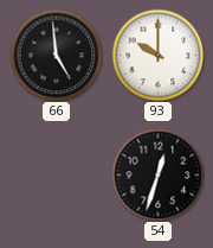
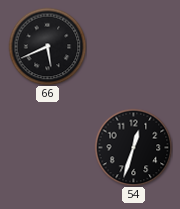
66: 4:59 -> 5:41
93: 10:00 -> none
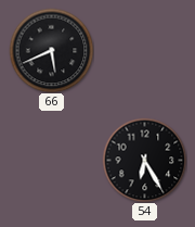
54: 12:33 -> 6:25
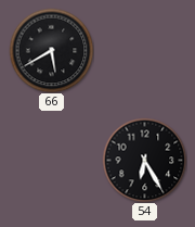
66: 5:41 -> 5:40
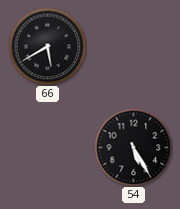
54: 6:25 -> 5:25
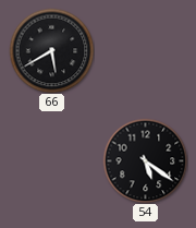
54: 5:25 -> 5:21
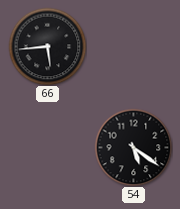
66: 5:40 -> 5:44
